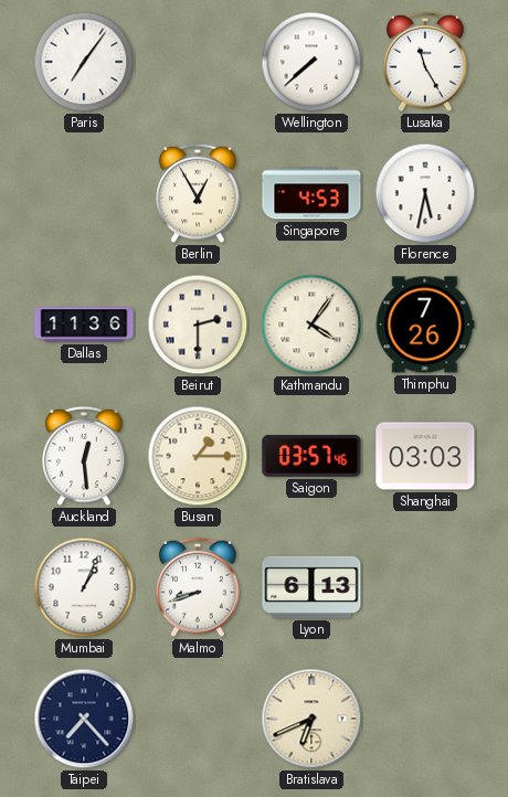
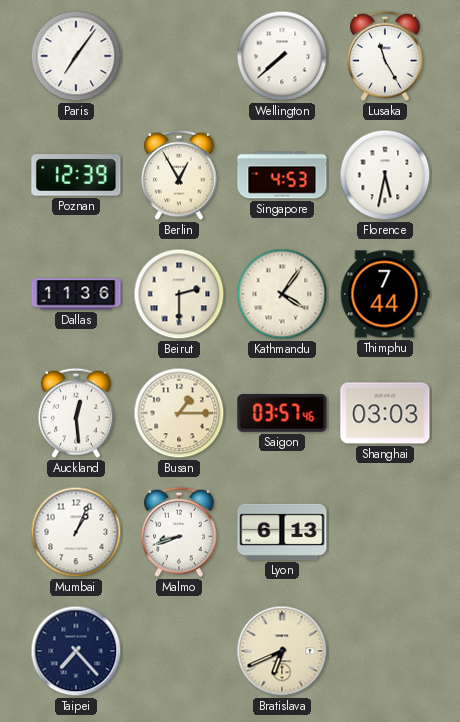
Poznan: none -> 12:39
Thimphu: 7:26 -> 7:44
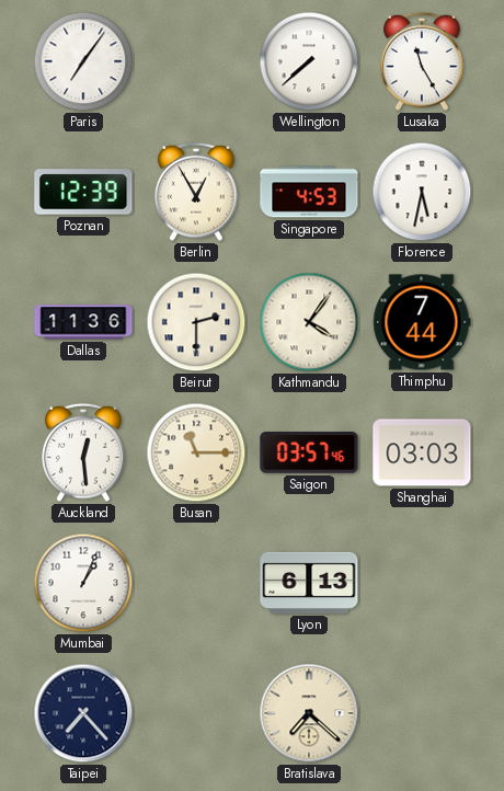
Busan: 1:15 -> 11:15
Malmo: 8:42 -> none
Bratislava: 6:41 -> 7:22
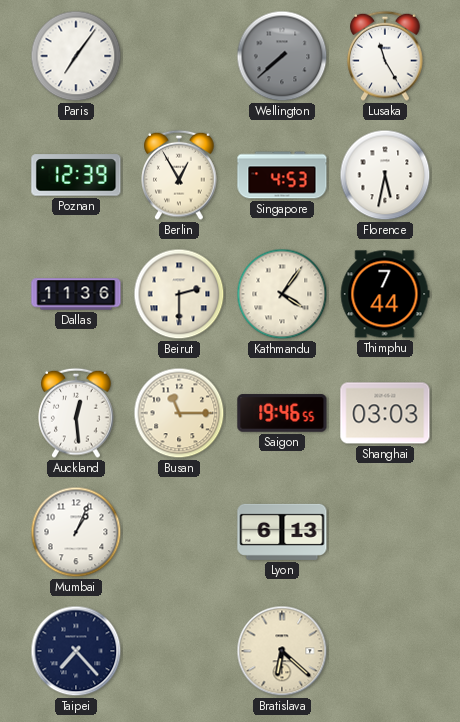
Wellington dial: white -> grey
Saigon: 03:57 -> 19:46
Bratislava: 7:22 -> 6:22
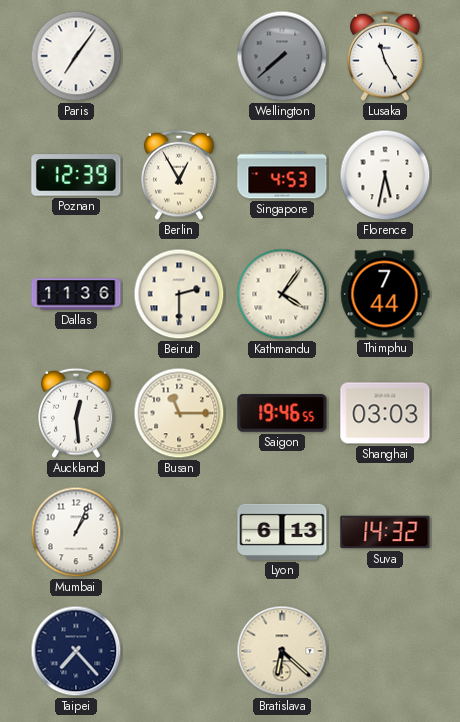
Suva: none -> 14:32
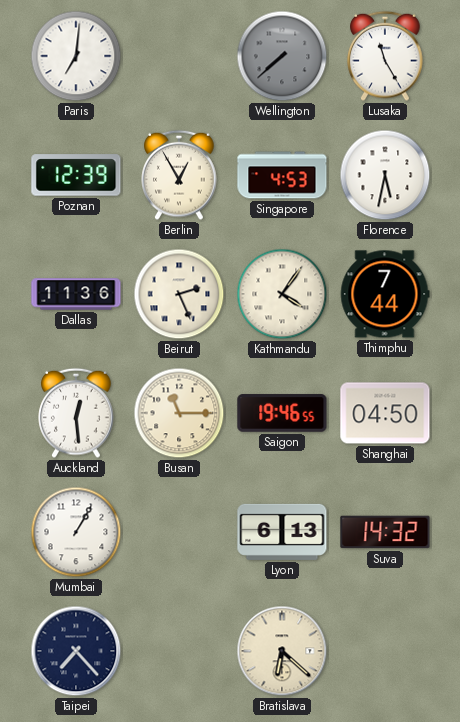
Paris: 7:06 -> 7:01
Beirut: 2:30 -> 2:26
Shanghai: 03:03 -> 04:50
Mumbai: 1:04 -> 1:05
